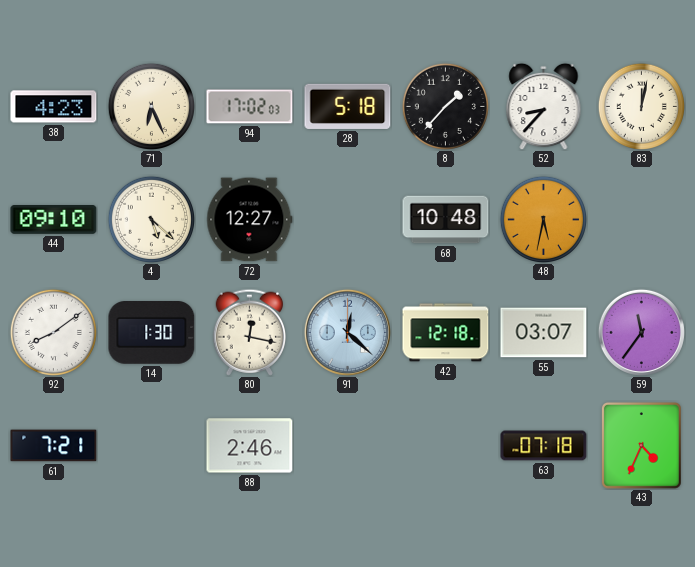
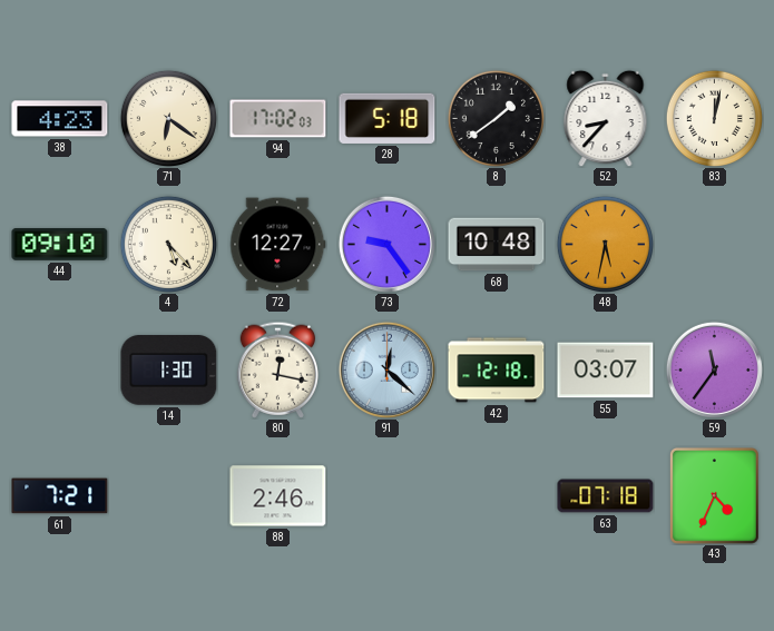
71: 6:26 -> 6:21
8: 1:37 -> 1:39
4: 5:22 -> 5:23
73: none -> 9:24
92: 8:09 -> none
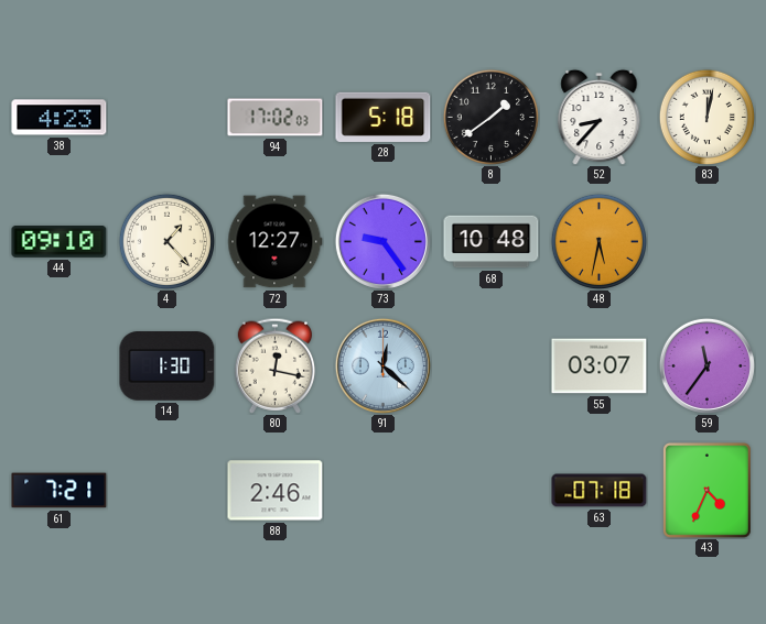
71: 6:21 -> none
4: 5:23 -> 1:23
42: 12:18 -> none
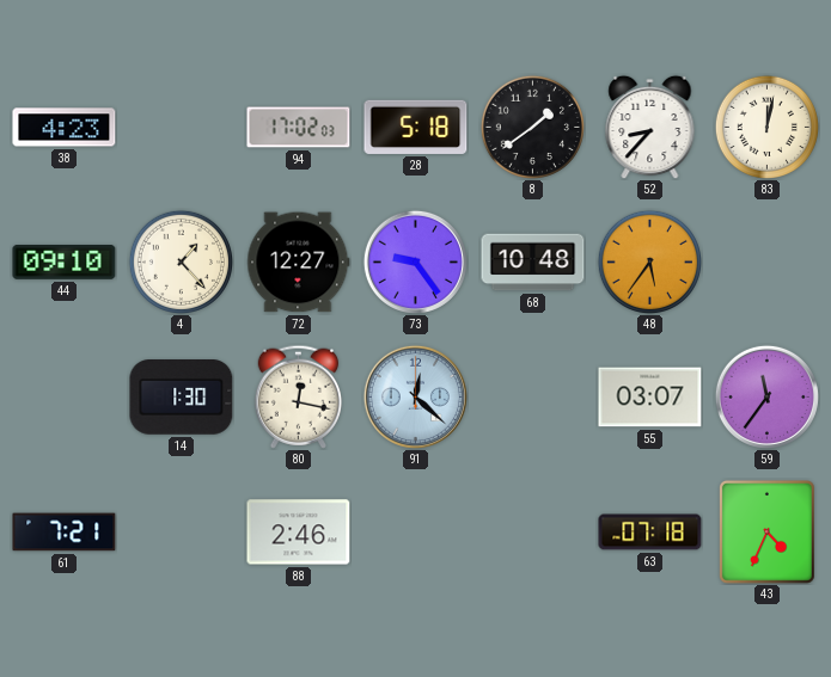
48: 5:32 -> 5:36
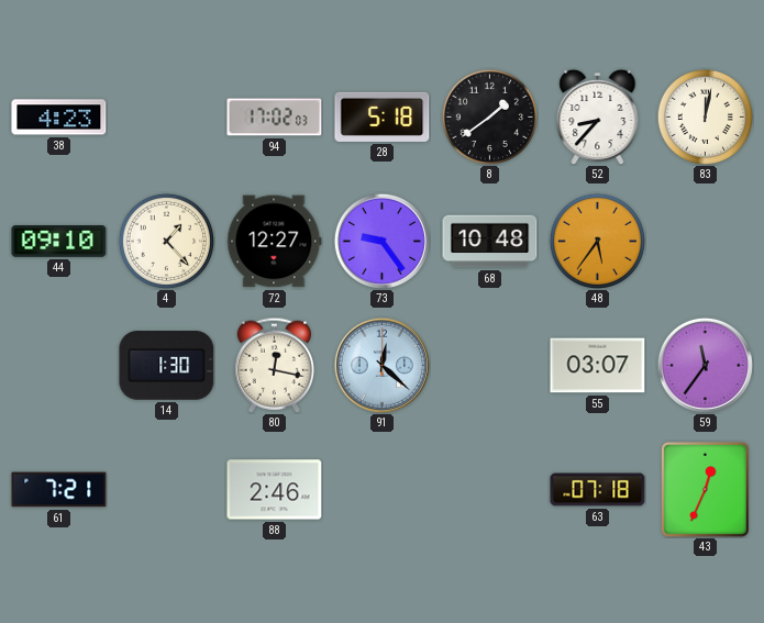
43: 4:34 -> 12:34
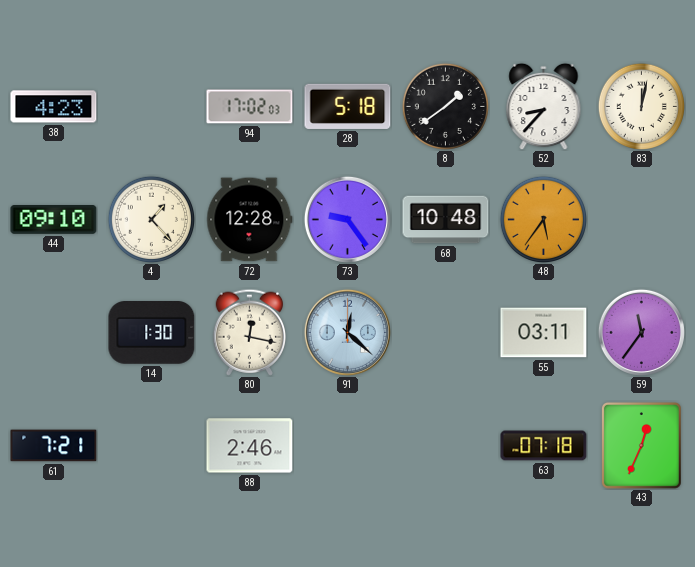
72: 12:27 -> 12:28
55: 03:07 -> 03:11
